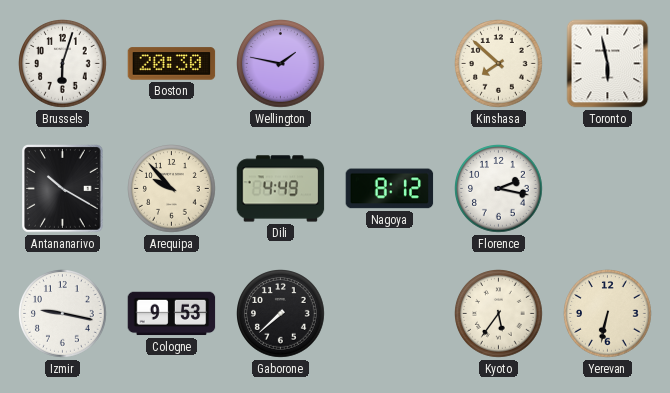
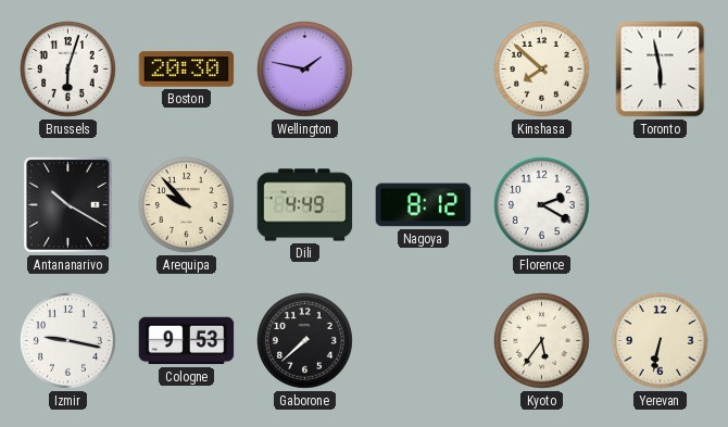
Florence: 2:17 -> 2:20
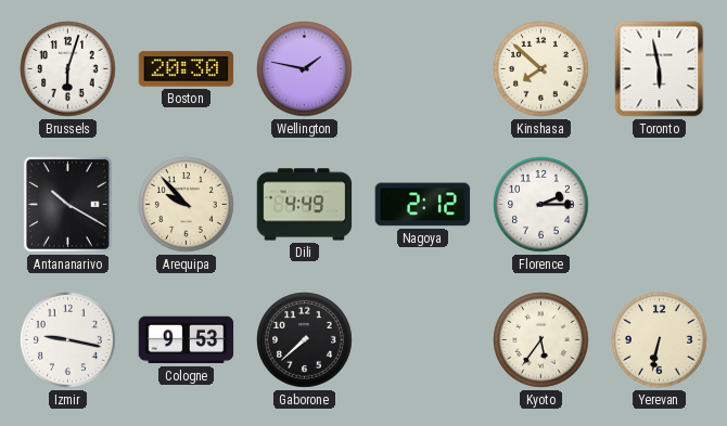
Nagoya: 8:12 -> 2:12
Florence: 2:20 -> 2:15
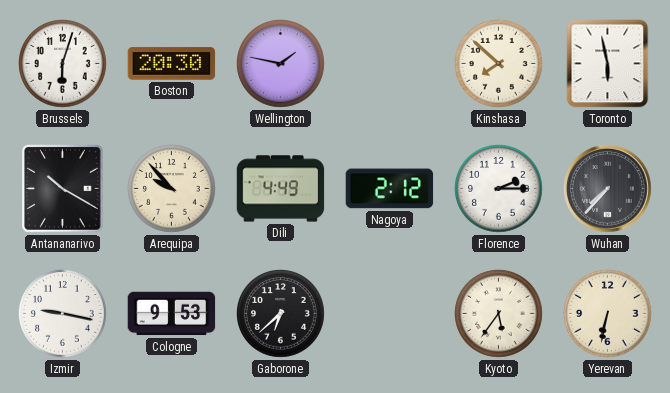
Wuhan: none -> 7:37
Gaborone: 7:38 -> 6:38
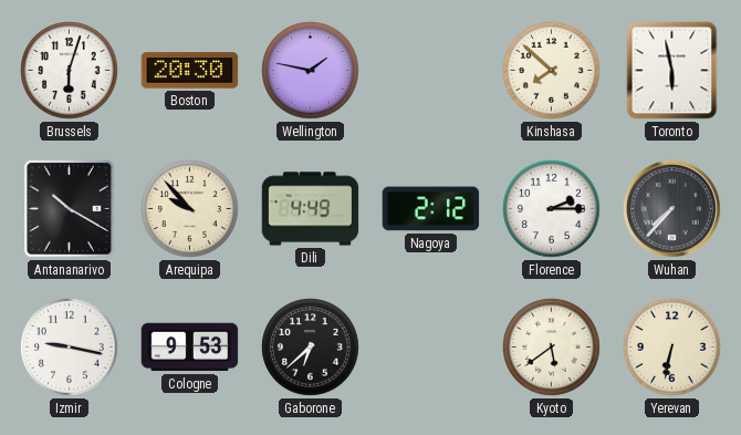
Kyoto: 5:36 -> 5:39
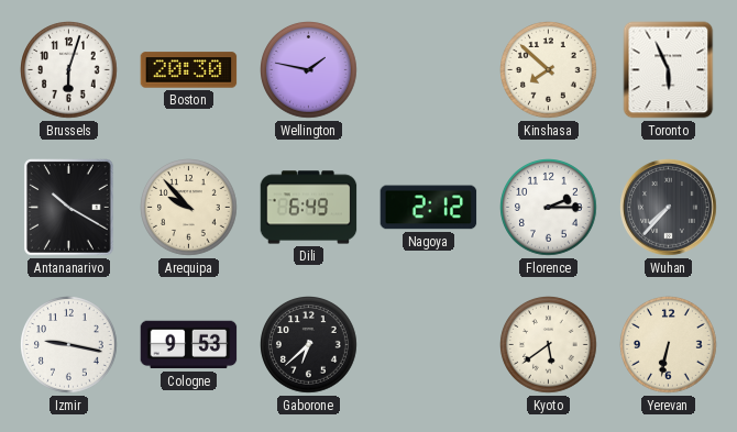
Toronto: 5:58 -> 5:56
Dili: 4:49 -> 6:49
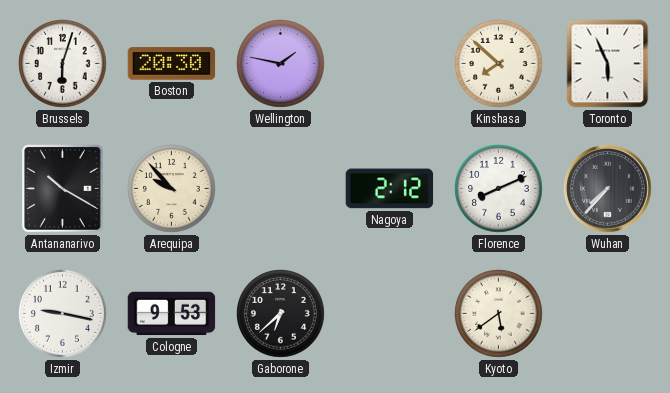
Dili: 6:49 -> none
Florence: 2:15 -> 8:11
Yerevan: 6:32 -> none
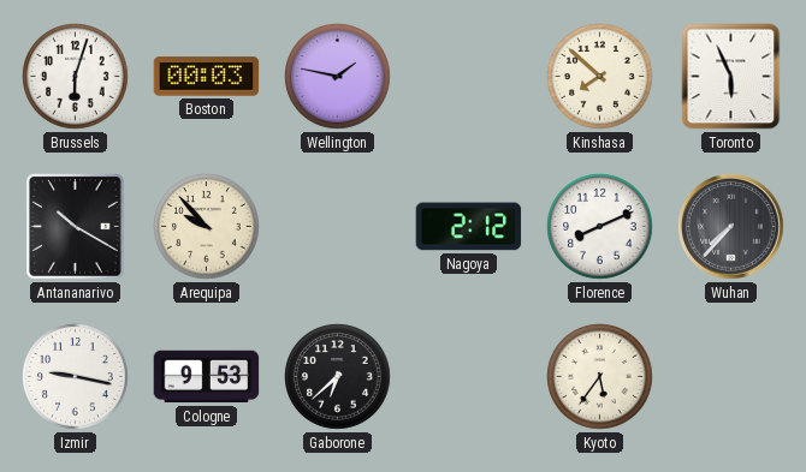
Boston: 20:30 -> 00:03
Kyoto: 5:39 -> 5:36
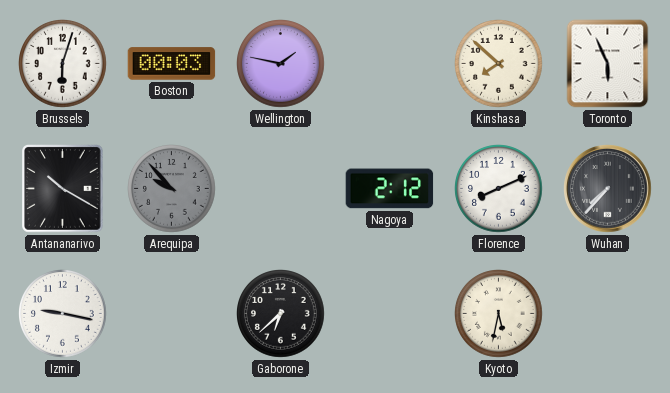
Arequipa dial: cream -> grey
Cologne: 9:53 -> none
Kyoto: 5:36 -> 5:32
